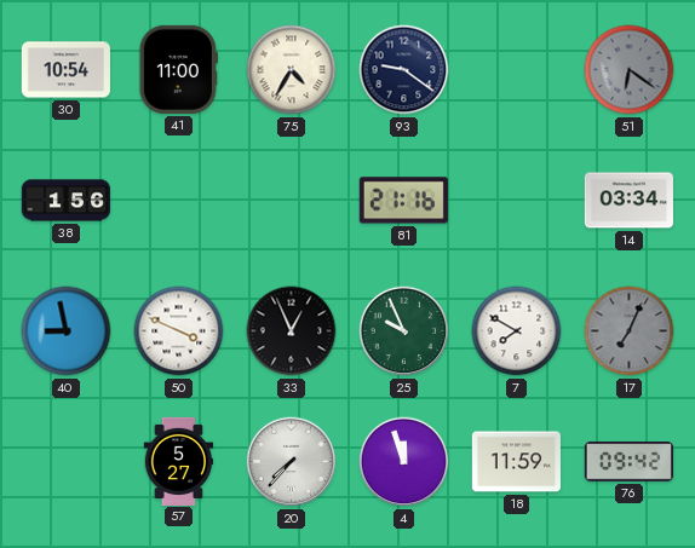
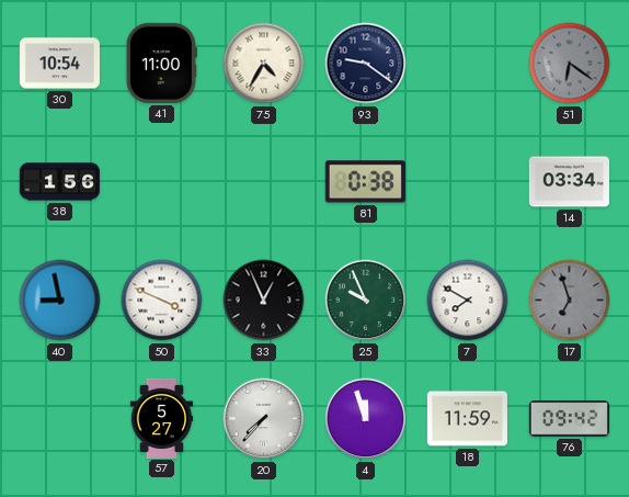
81: 21:16 -> 0:38
17: 7:04 -> 6:57
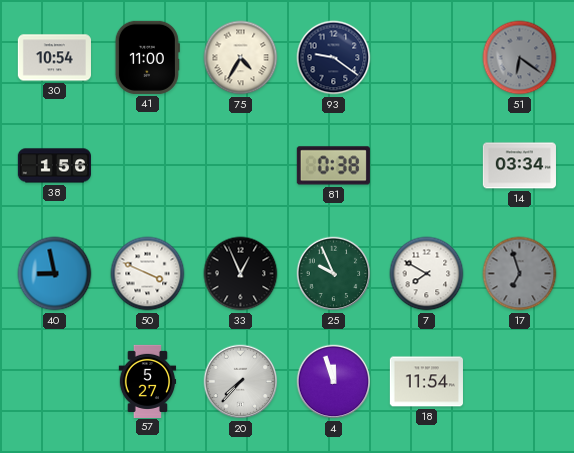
18: 11:59 -> 11:54
76: 09:42 -> none
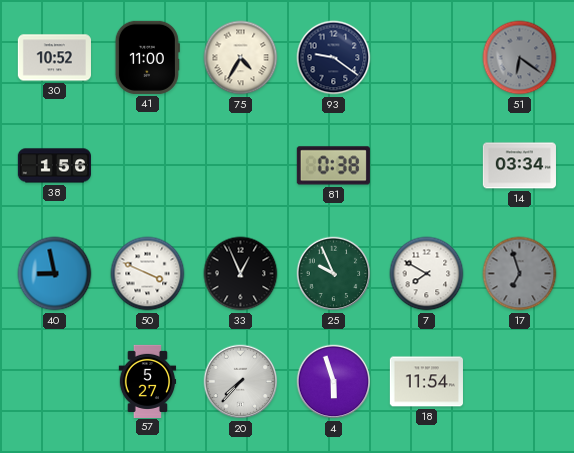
30: 10:54 -> 10:52
4: 11:57 -> 5:57
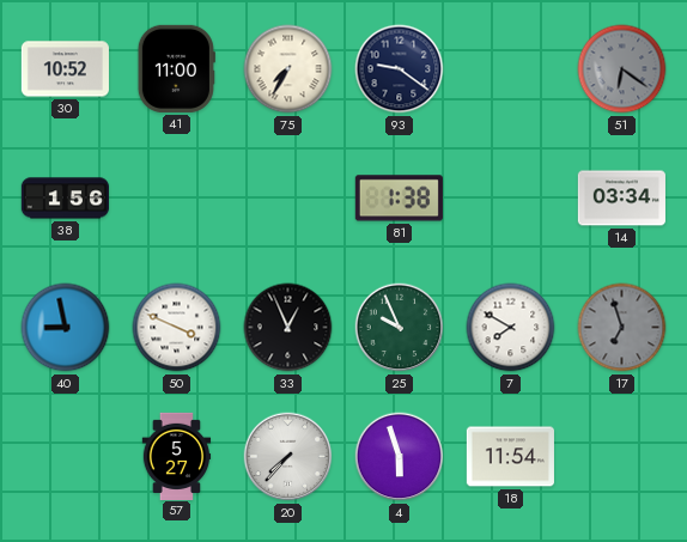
75: 4:35 -> 7:35
81: 0:38 -> 1:38
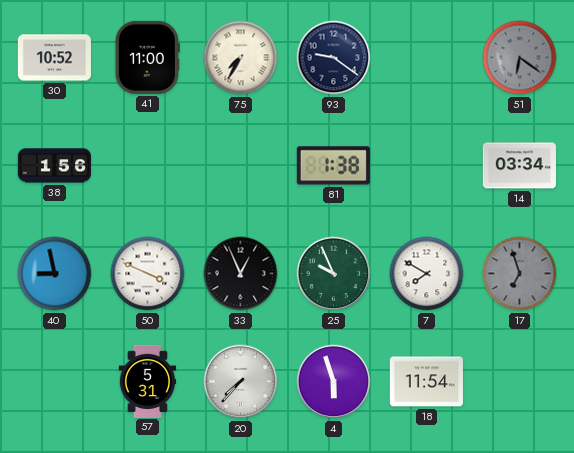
57: 5:27 -> 5:31
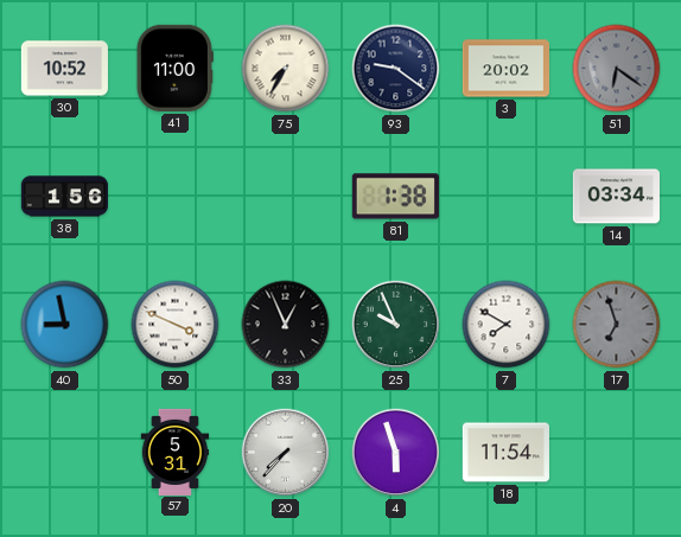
3: none -> 20:02
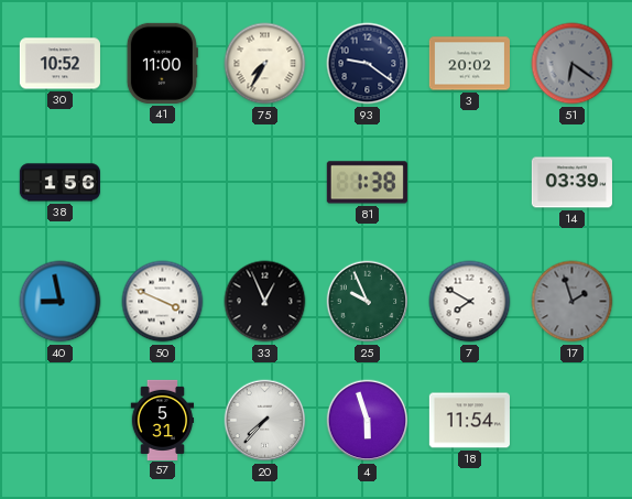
14: 03:34 -> 03:39
17: 6:57 -> 1:57
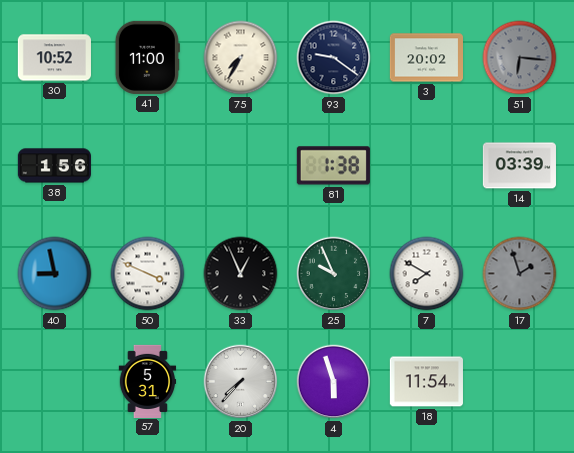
51: 6:21 -> 6:16
